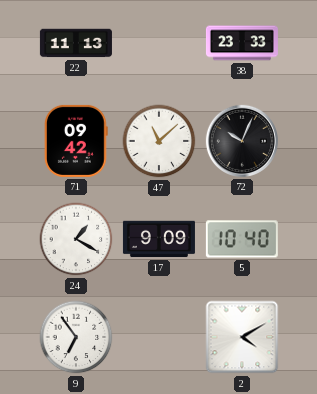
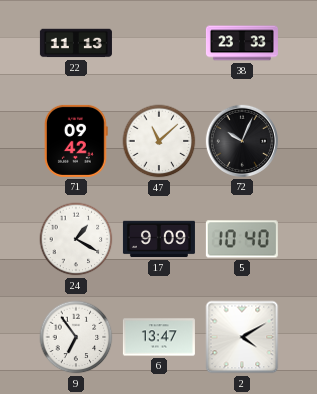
6: none -> 13:47
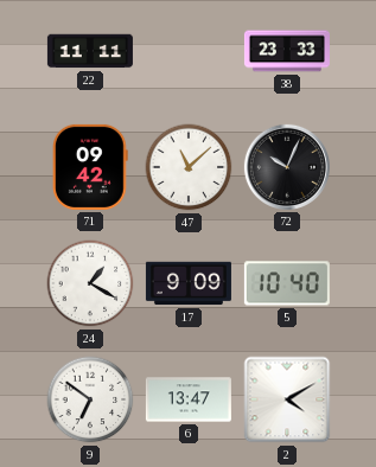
22: 11:13 -> 11:11
9: 6:54 -> 6:51
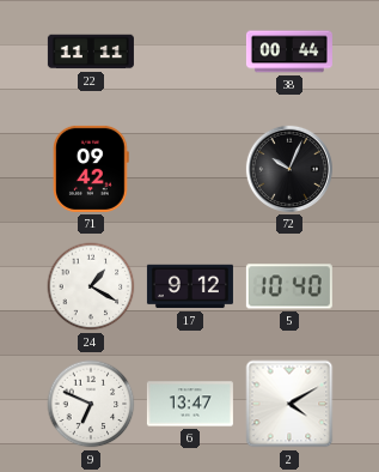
38: 23:33 -> 00:44
47: 11:08 -> none
17: 9:09 -> 9:12
9: 6:51 -> 6:49
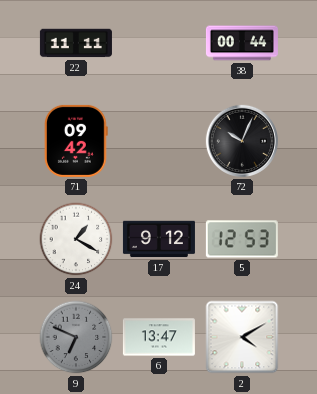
5: 10:40 -> 12:53
9 dial: white -> grey
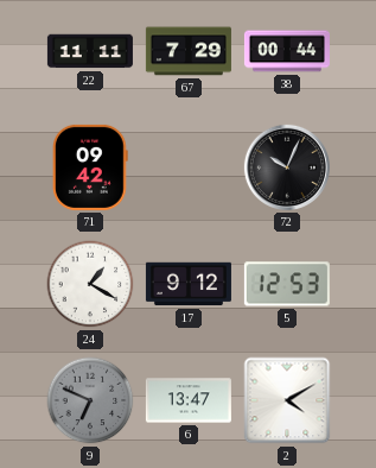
67: none -> 7:29
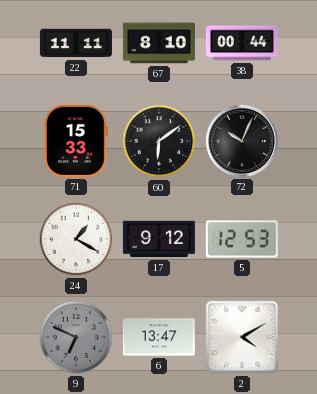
67: 7:29 -> 8:10
71: 09:42 -> 15:33
60: none -> 6:09
